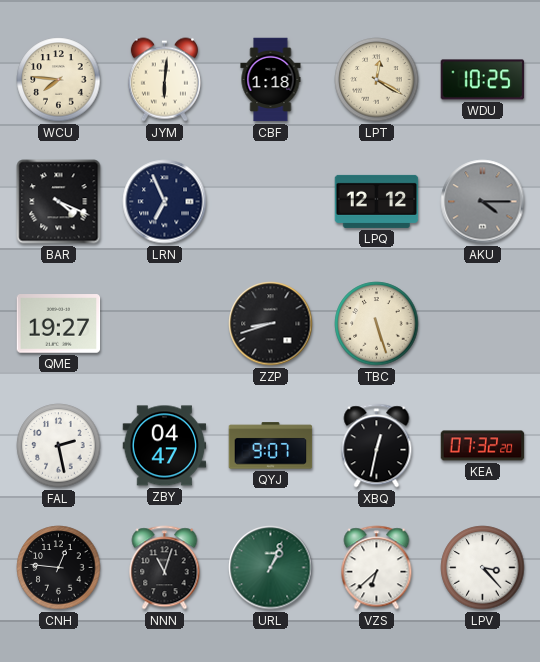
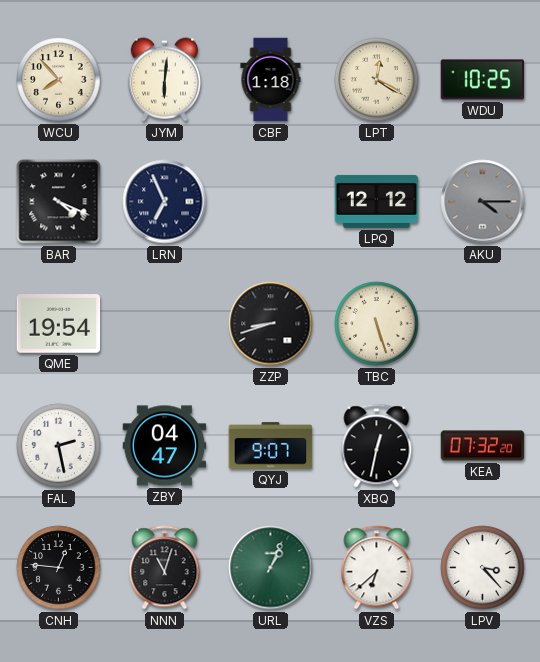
WCU: 7:46 -> 7:53
QME: 19:27 -> 19:54
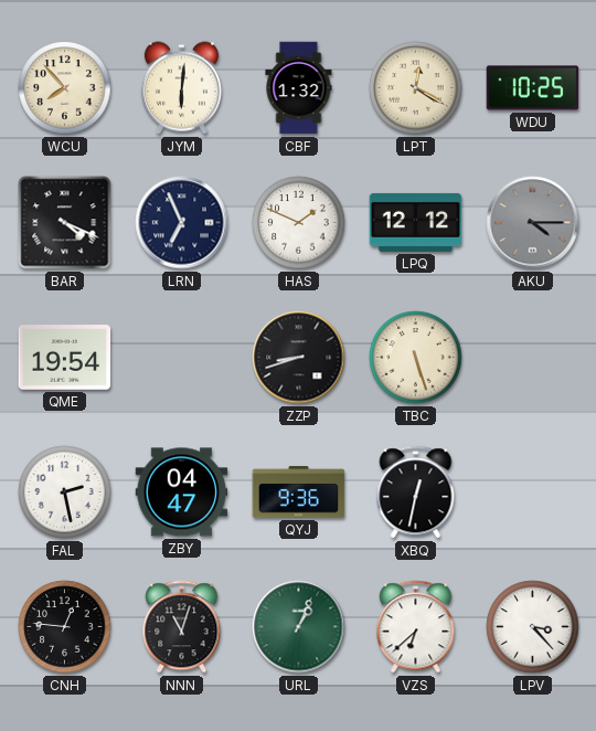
CBF: 1:18 -> 1:32
HAS: none -> 1:49
QYJ: 9:07 -> 9:36
KEA: 07:32 -> none
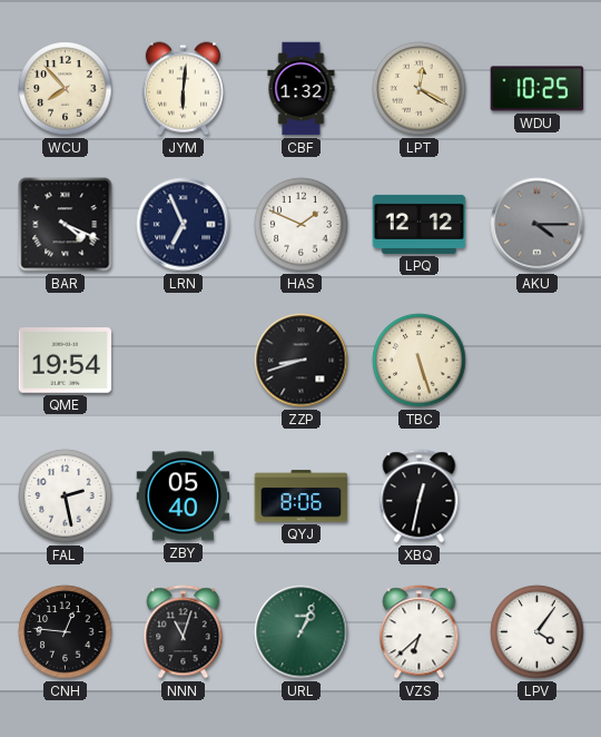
ZBY: 04:47 -> 05:40
QYJ: 9:36 -> 8:06
LPV: 3:23 -> 4:06
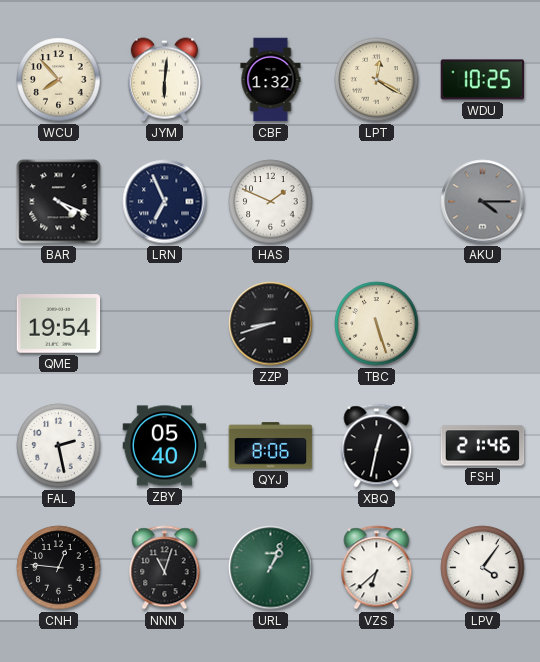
LPQ: 12:12 -> none
FSH: none -> 21:46
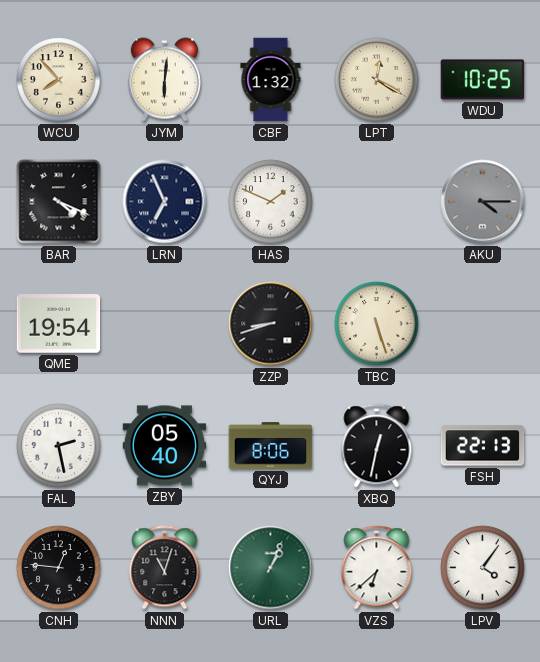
FSH: 21:46 -> 22:13
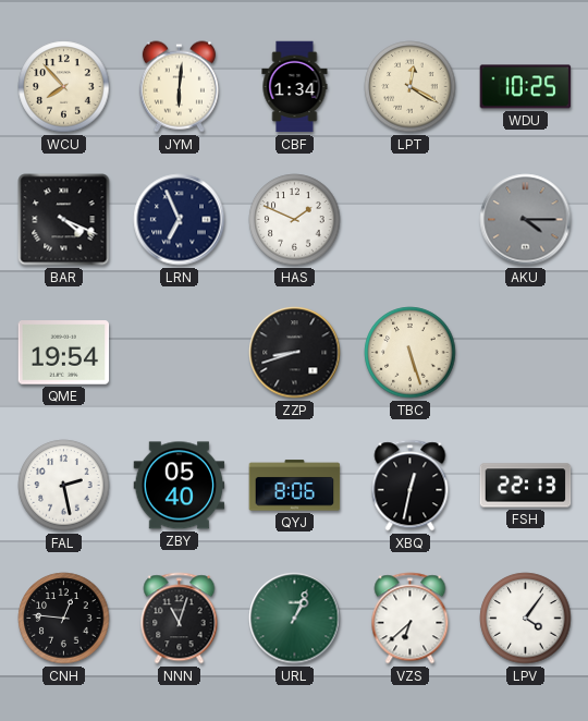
CBF: 1:32 -> 1:34
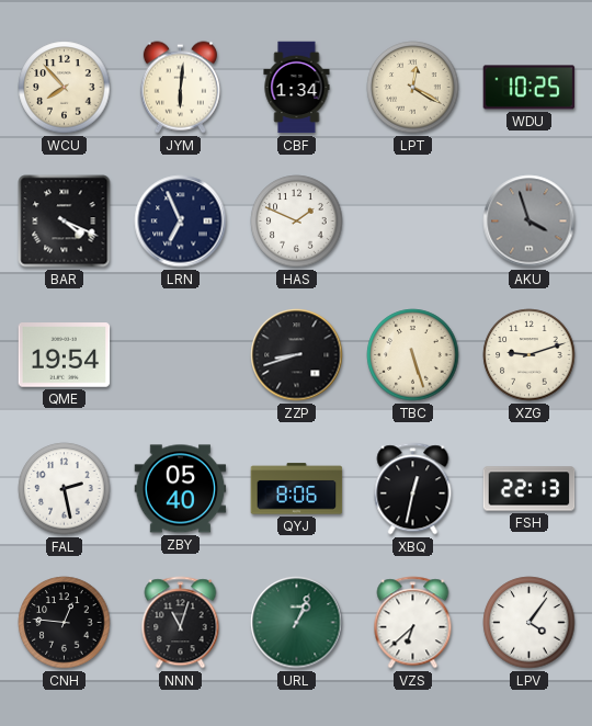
AKU: 4:15 -> 3:57
XZG: none -> 9:12
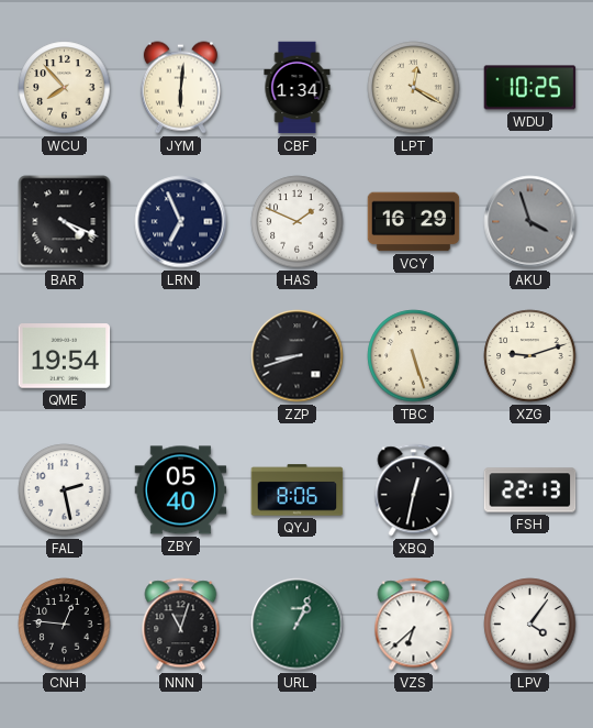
VCY: none -> 16:29
